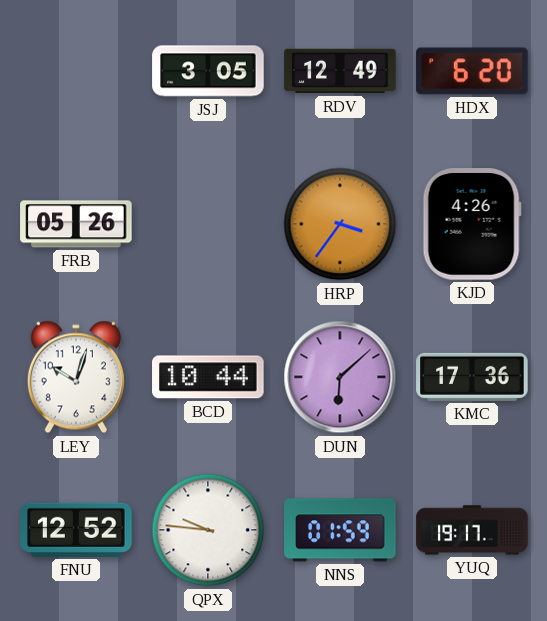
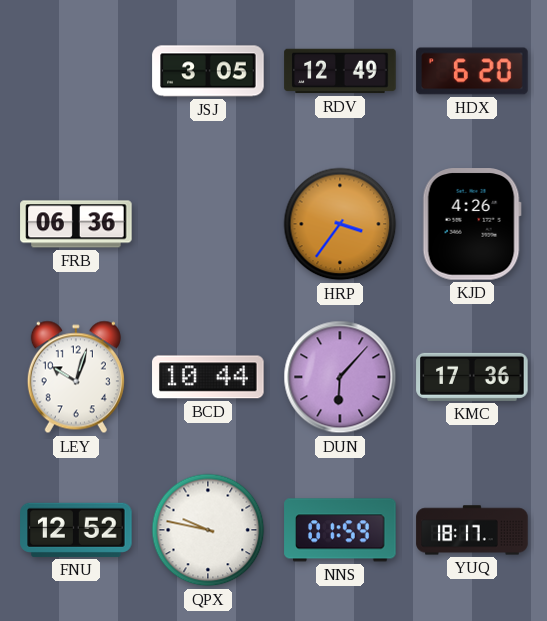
FRB: 05:26 -> 06:36
DUN: 6:08 -> 6:07
QPX: 9:46 -> 9:47
YUQ: 19:17 -> 18:17
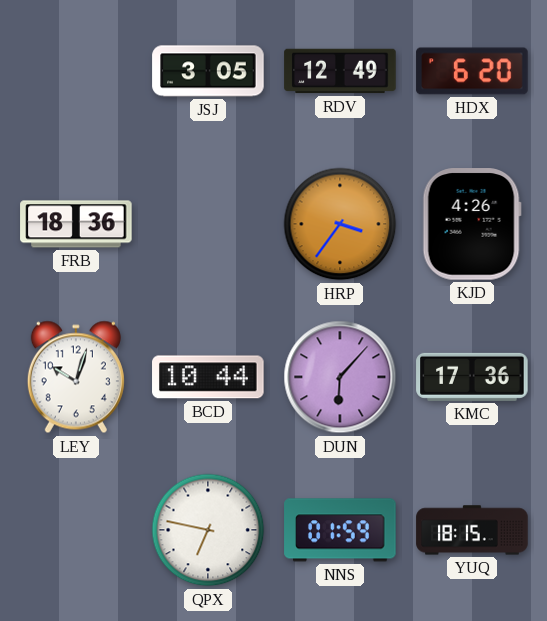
FRB: 06:36 -> 18:36
FNU: 12:52 -> none
QPX: 9:47 -> 6:47
YUQ: 18:17 -> 18:15
